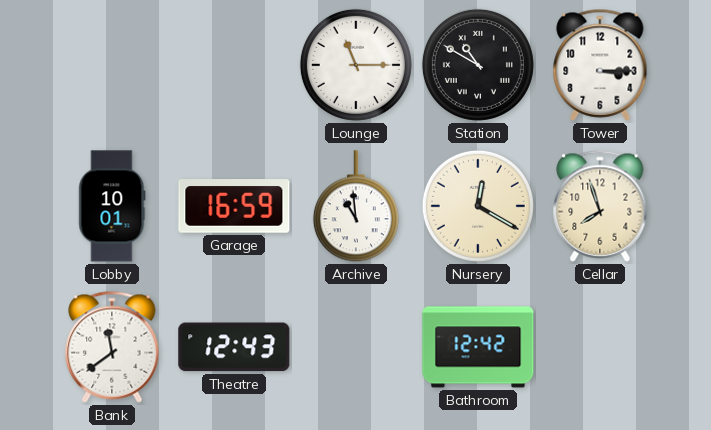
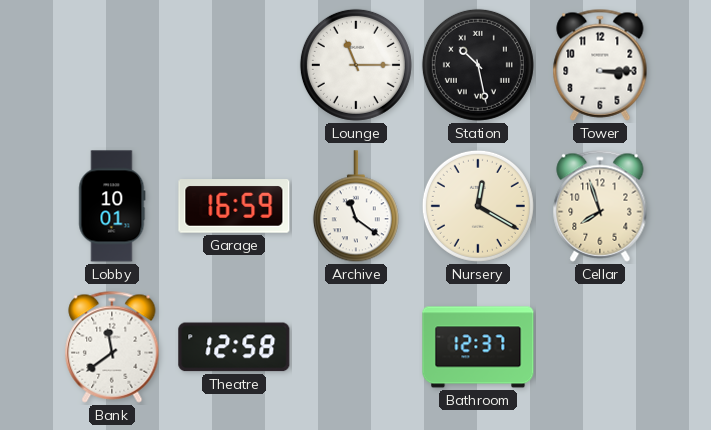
Station: 10:50 -> 10:28
Archive: 10:59 -> 11:21
Theatre: 12:43 -> 12:58
Bathroom: 12:42 -> 12:37
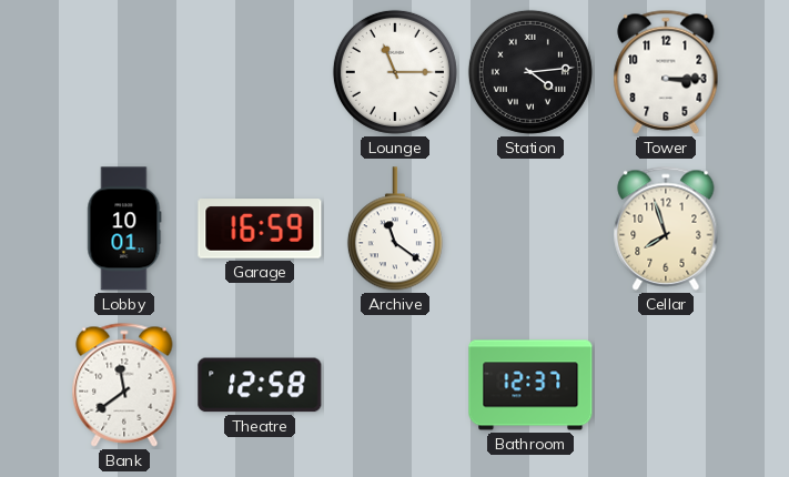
Station: 10:28 -> 4:14
Nursery: 12:20 -> none
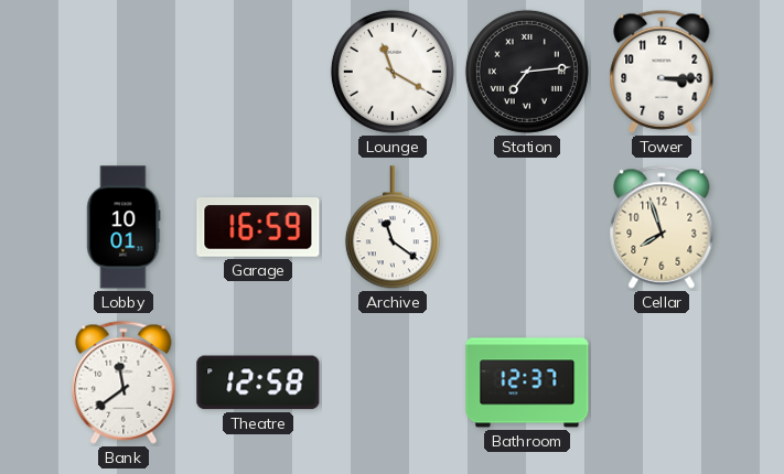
Lounge: 11:15 -> 11:20
Station: 4:14 -> 7:14
